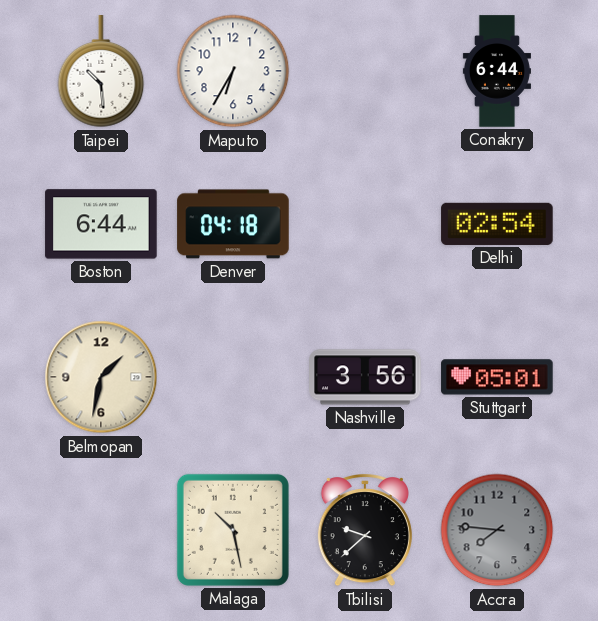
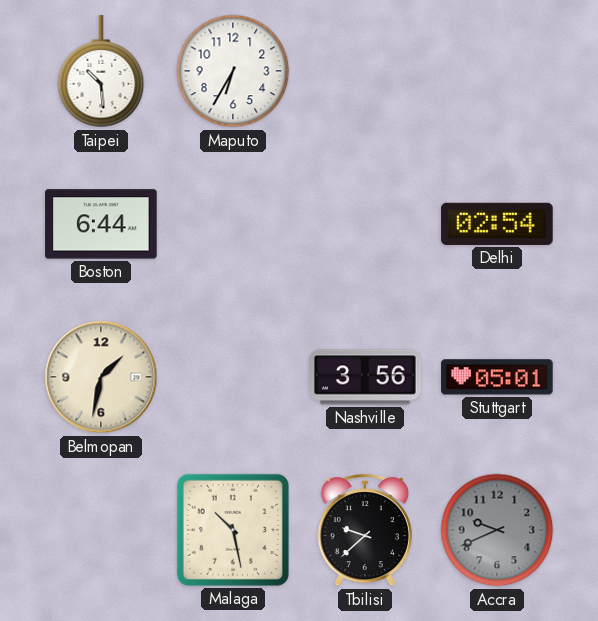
Conakry: 6:44 -> none
Denver: 04:18 -> none
Accra: 7:46 -> 9:41
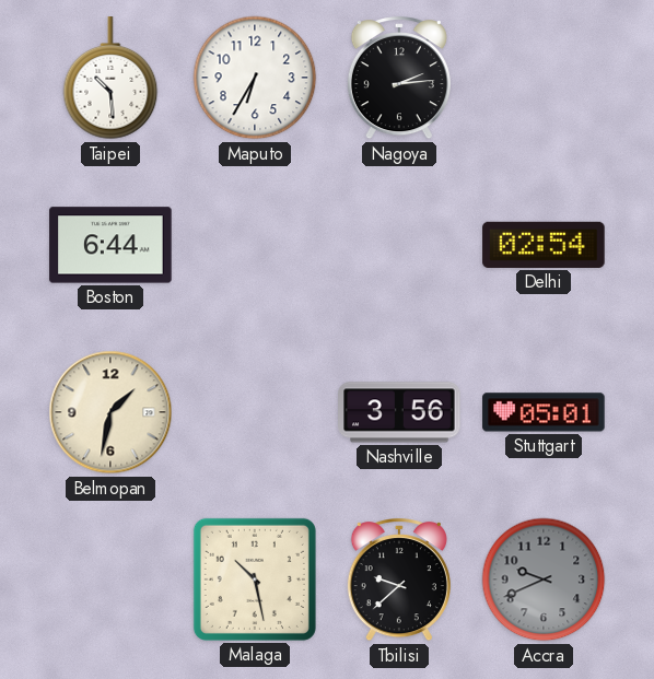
Nagoya: none -> 2:14
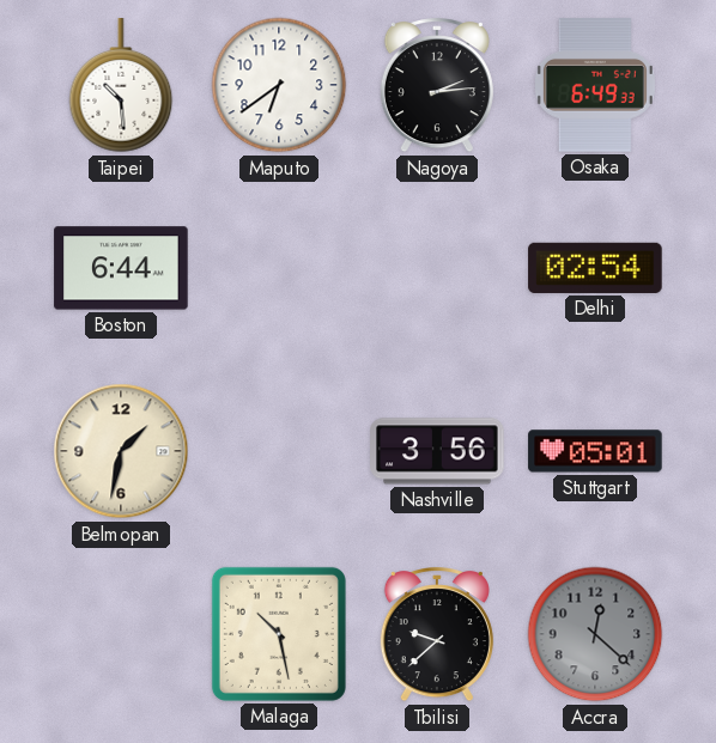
Maputo: 6:35 -> 6:39
Osaka: none -> 6:49
Accra: 9:41 -> 12:22
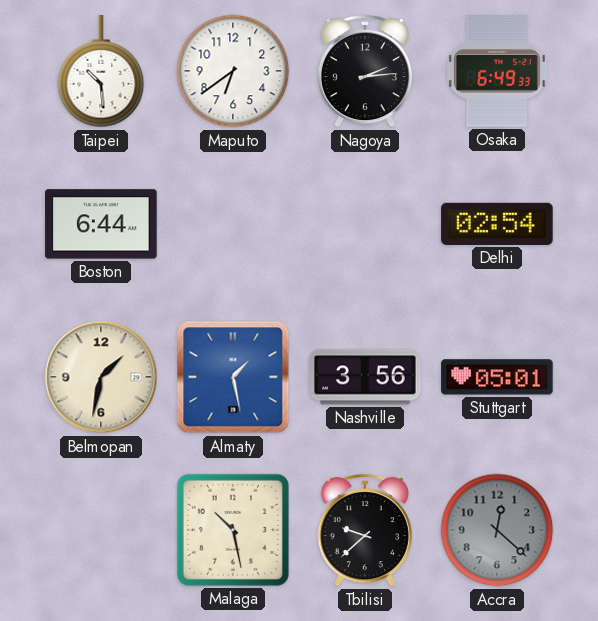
Almaty: none -> 1:28
